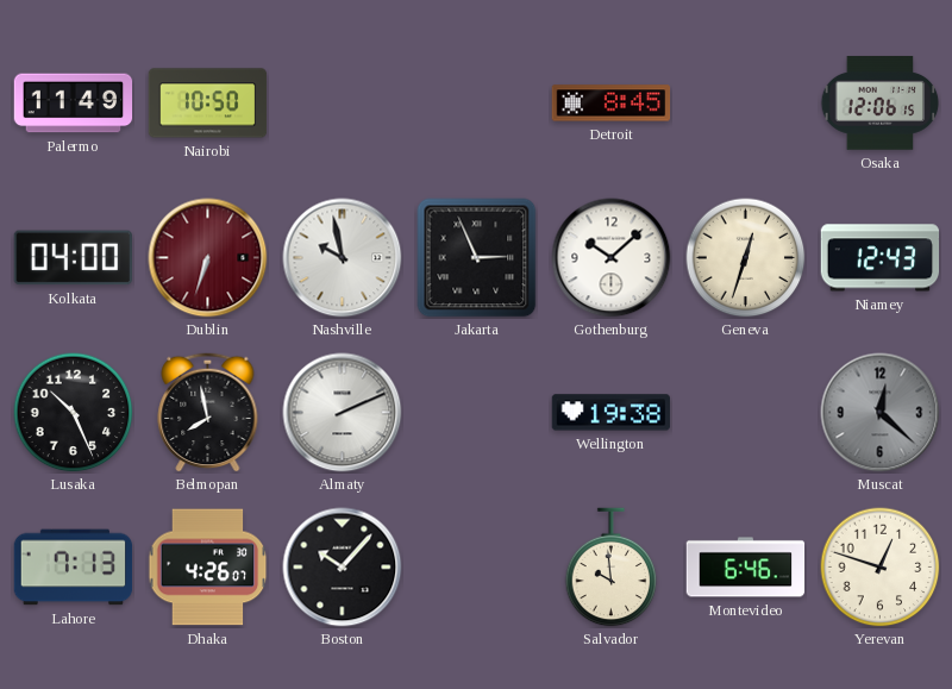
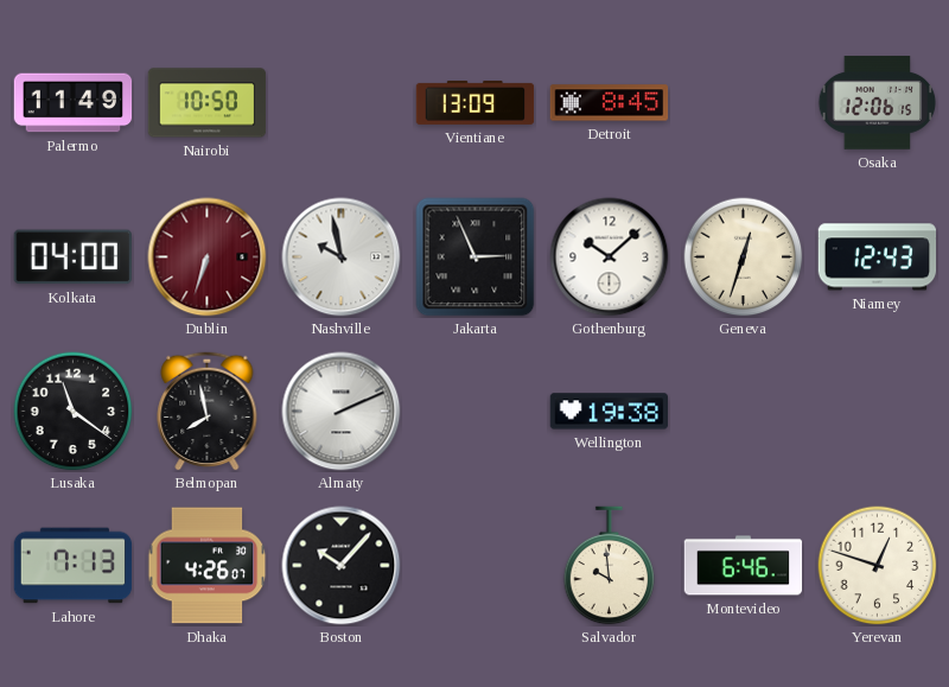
Vientiane: none -> 13:09
Lusaka: 10:26 -> 11:21
Muscat: 12:22 -> none
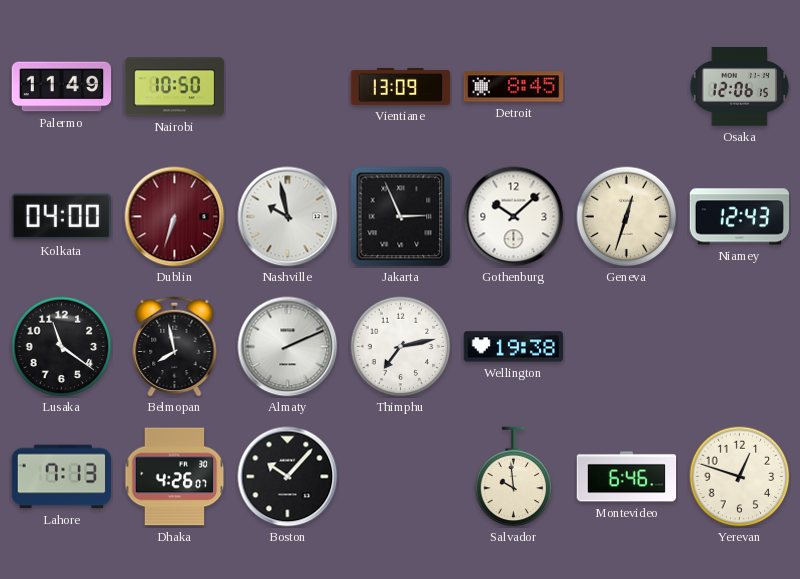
Thimphu: none -> 7:13
